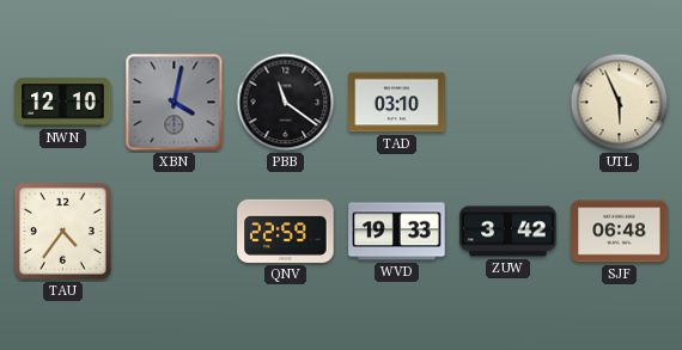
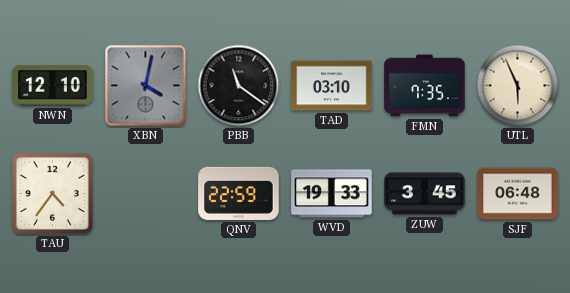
FMN: none -> 7:35
ZUW: 3:42 -> 3:45
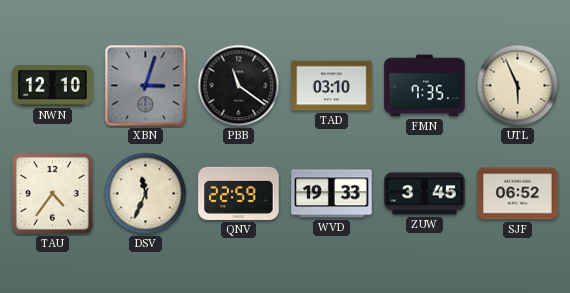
XBN: 4:02 -> 3:03
DSV: none -> 11:34
SJF: 06:48 -> 06:52
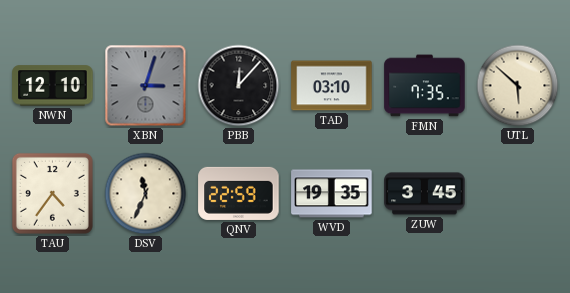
PBB: 11:21 -> 12:07
UTL: 5:56 -> 5:52
WVD: 19:33 -> 19:35
SJF: 06:52 -> none
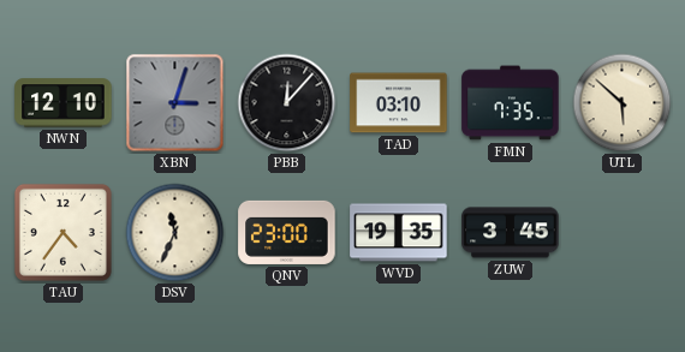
QNV: 22:59 -> 23:00
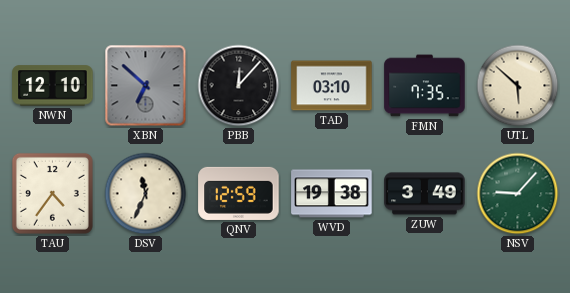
XBN: 3:03 -> 6:52
QNV: 23:00 -> 12:59
WVD: 19:35 -> 19:38
ZUW: 3:45 -> 3:49
NSV: none -> 9:07
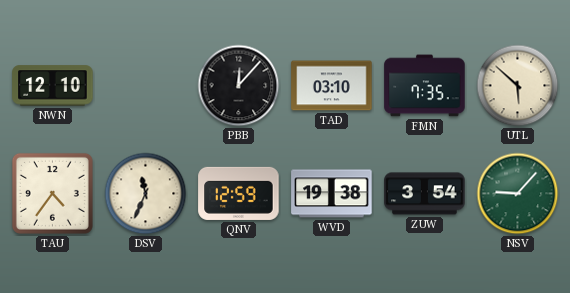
XBN: 6:52 -> none
ZUW: 3:49 -> 3:54
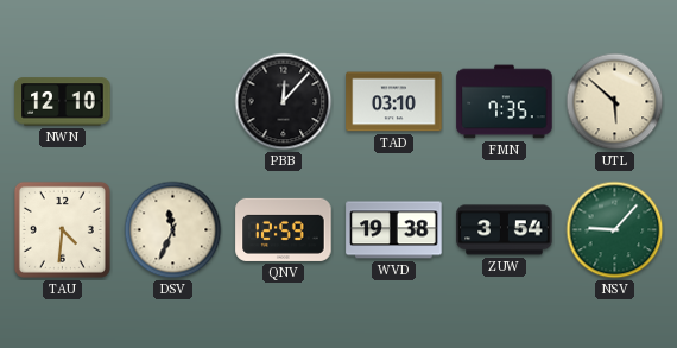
TAU: 4:36 -> 4:31
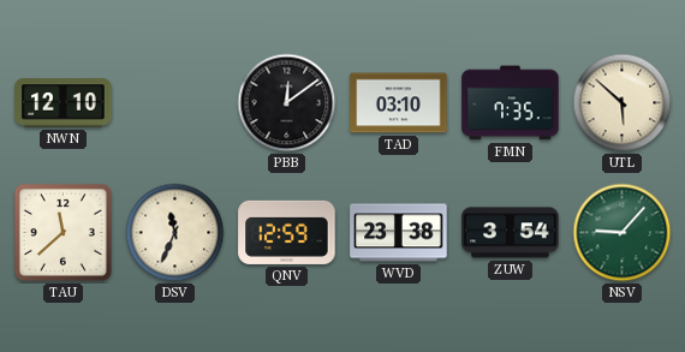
PBB: 12:07 -> 12:09
TAU: 4:31 -> 11:38
WVD: 19:38 -> 23:38
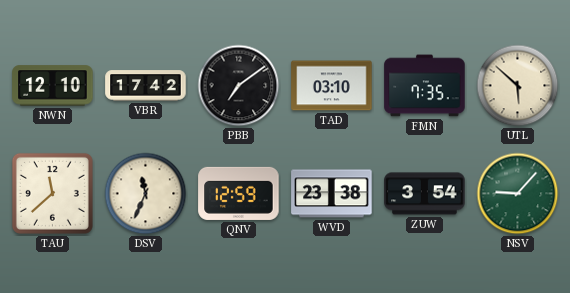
VBR: none -> 17:42
PBB: 12:09 -> 7:09
